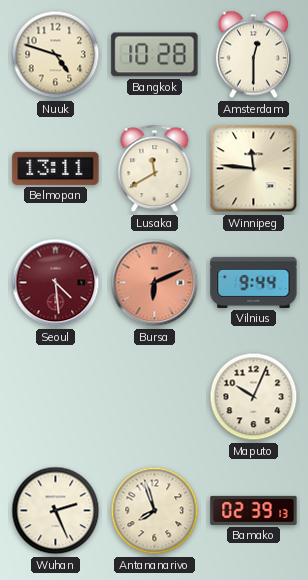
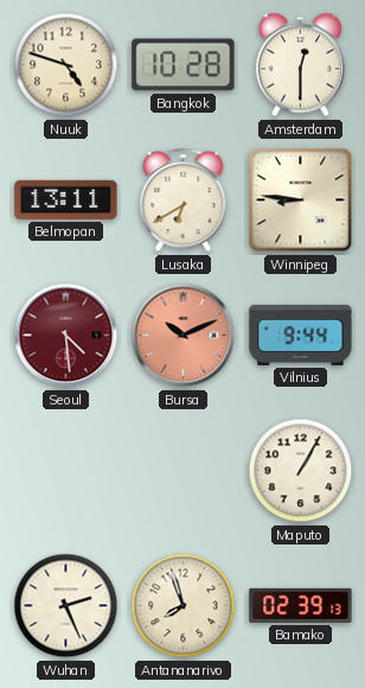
Lusaka: 11:40 -> 6:40
Winnipeg: 11:46 -> 8:46
Bursa: 6:11 -> 10:11
Maputo: 10:04 -> 1:05
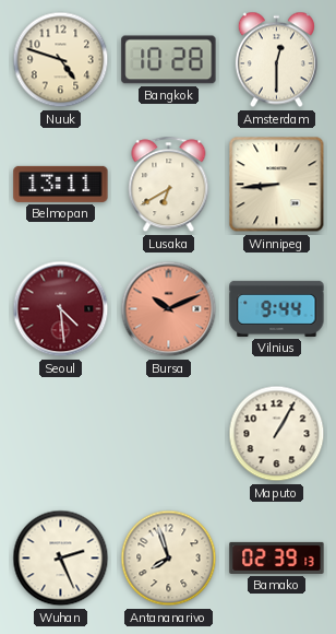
Winnipeg: 8:46 -> 8:44
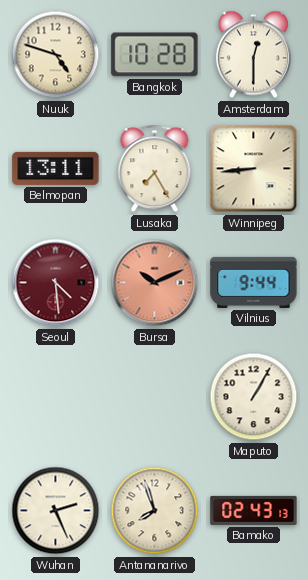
Lusaka: 6:40 -> 7:25
Bamako: 02:39 -> 02:43
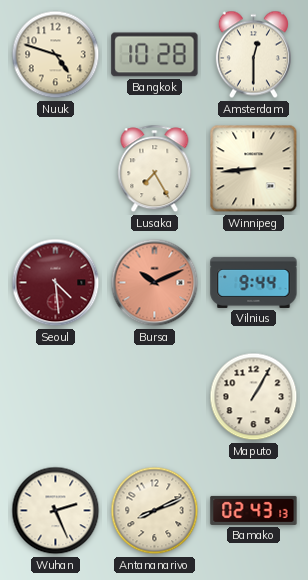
Belmopan: 13:11 -> none
Antananarivo: 7:57 -> 8:11
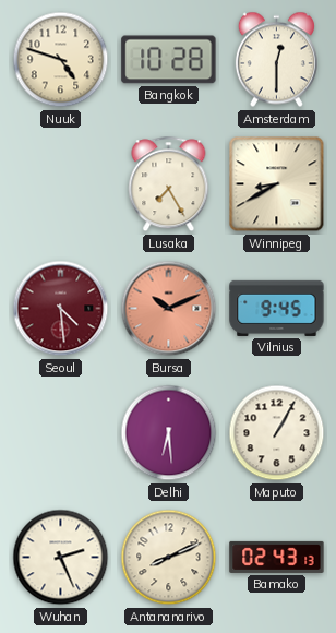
Winnipeg: 8:44 -> 8:40
Vilnius: 9:44 -> 9:45
Delhi: none -> 6:29
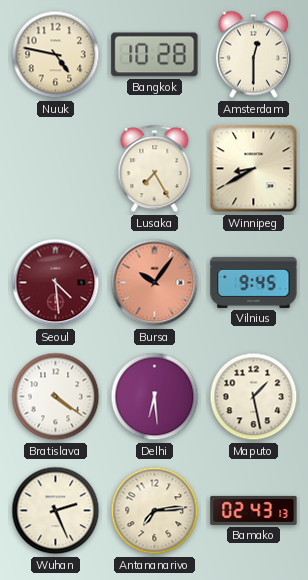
Nuuk: 4:48 -> 4:47
Bursa: 10:11 -> 10:06
Bratislava: none -> 4:21
Maputo: 1:05 -> 1:28
Antananarivo: 8:11 -> 7:14
